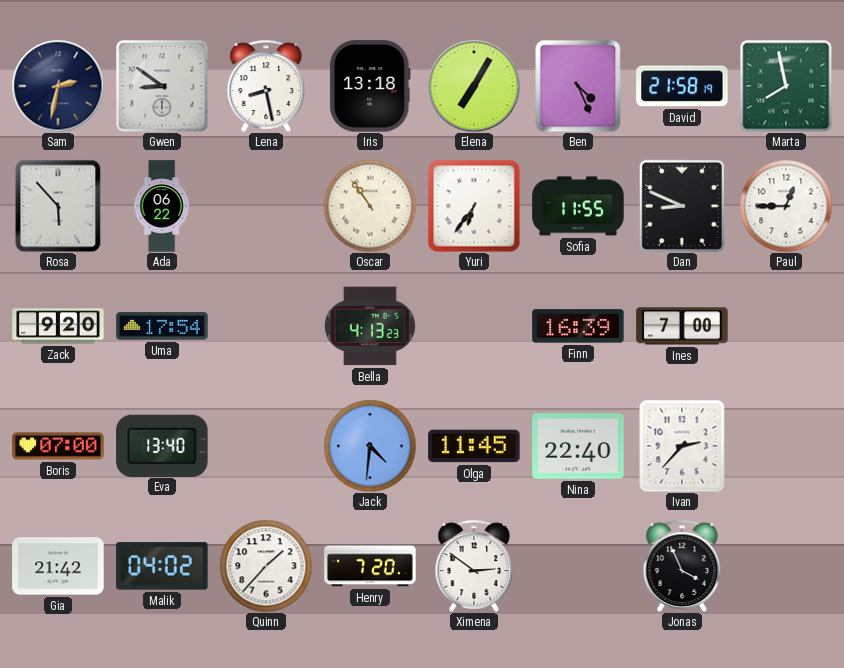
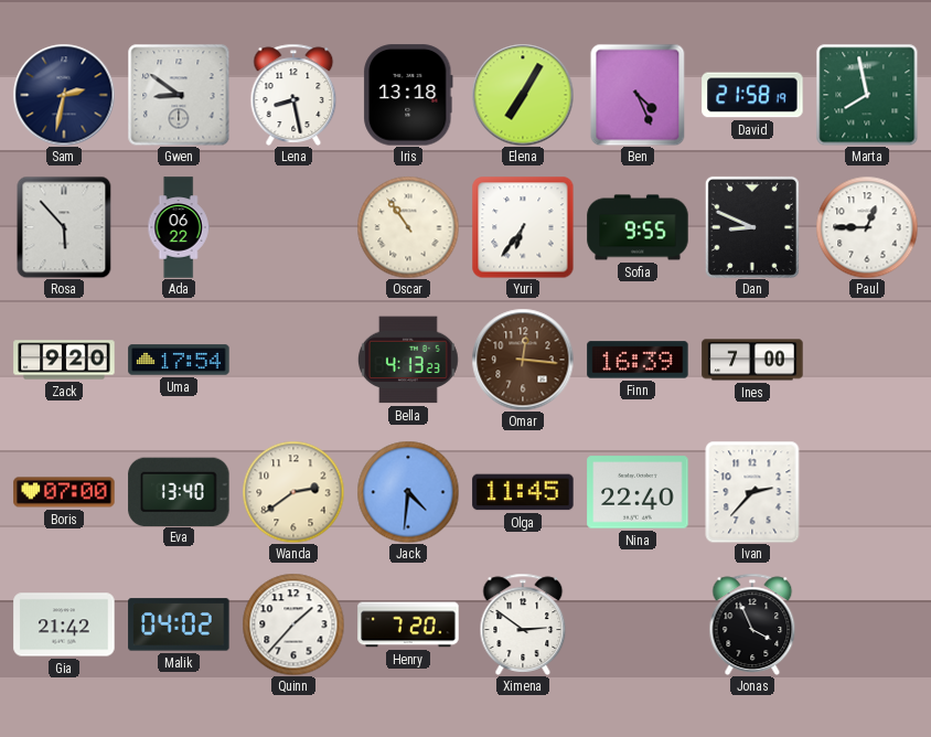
Sofia: 11:55 -> 9:55
Omar: none -> 12:16
Wanda: none -> 2:39
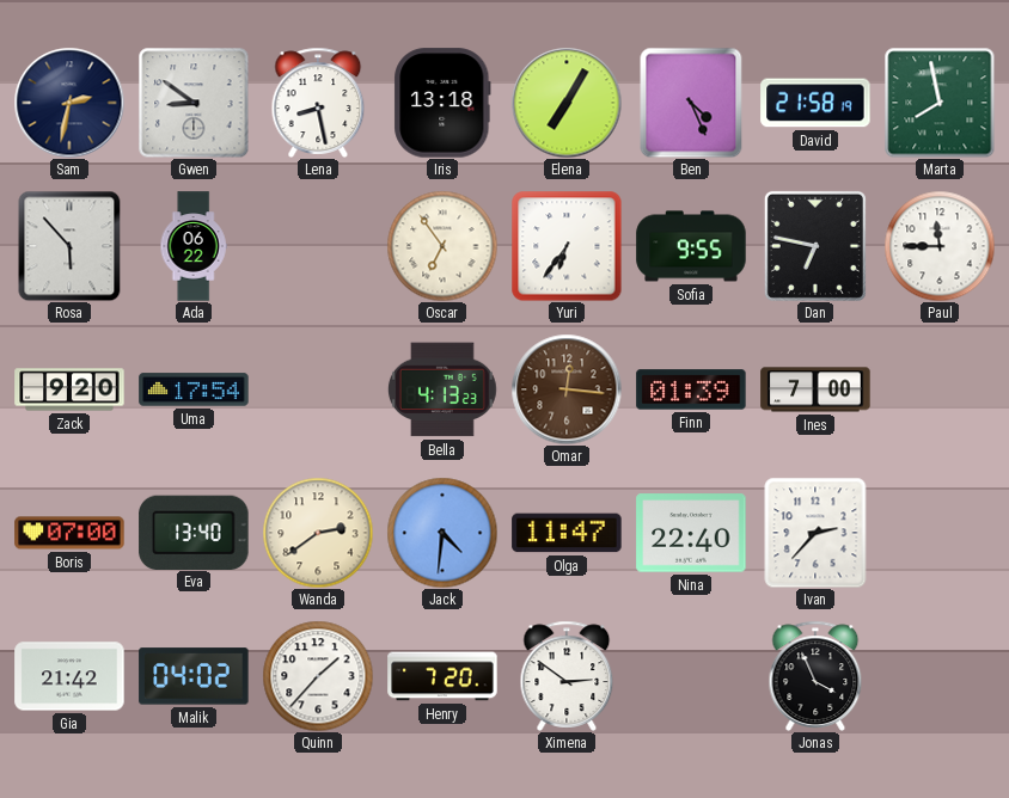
Oscar: 10:54 -> 6:54
Dan: 8:49 -> 6:47
Paul: 12:45 -> 11:45
Finn: 16:39 -> 01:39
Olga: 11:45 -> 11:47
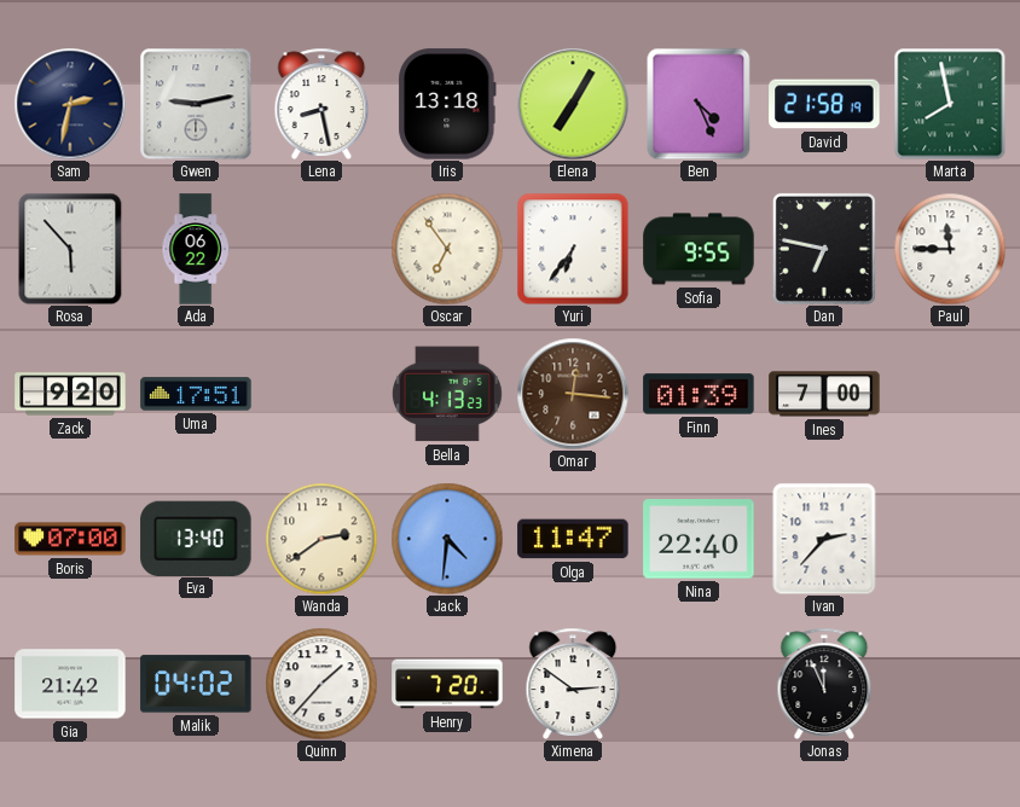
Gwen: 8:51 -> 9:13
Uma: 17:54 -> 17:51
Jonas: 3:56 -> 11:56
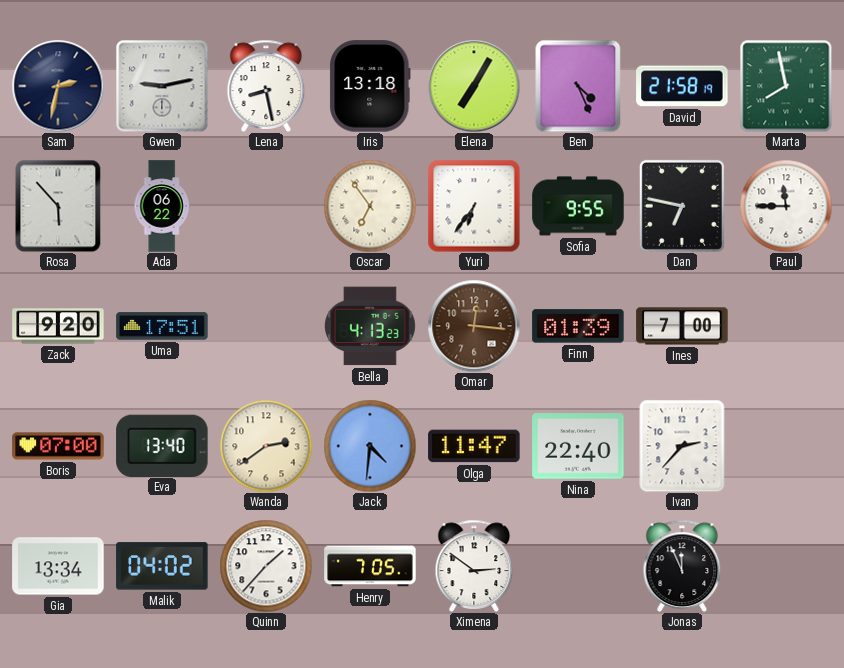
Gia: 21:42 -> 13:34
Henry: 7:20 -> 7:05
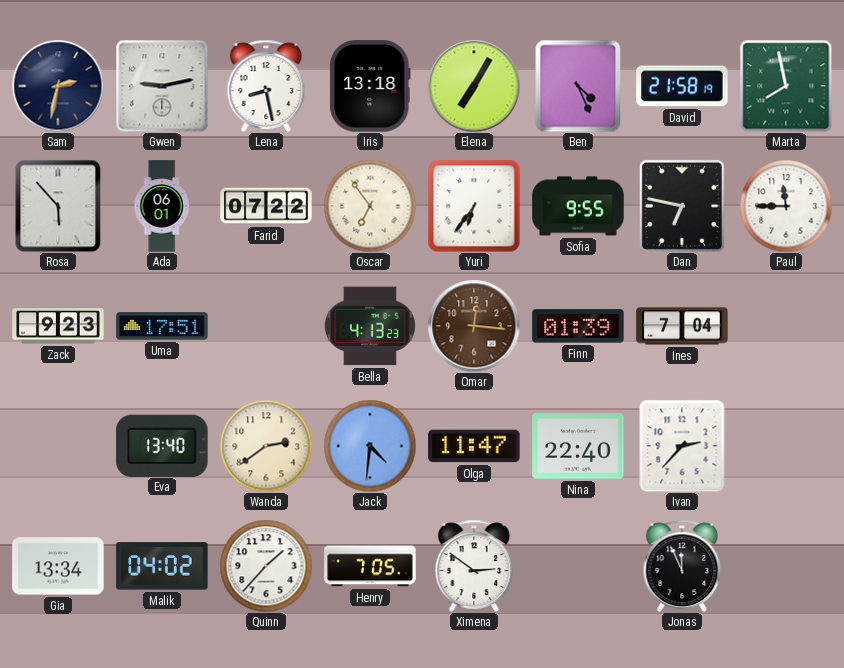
Ada: 06:22 -> 06:01
Farid: none -> 07:22
Zack: 9:20 -> 9:23
Ines: 7:00 -> 7:04
Boris: 07:00 -> none
